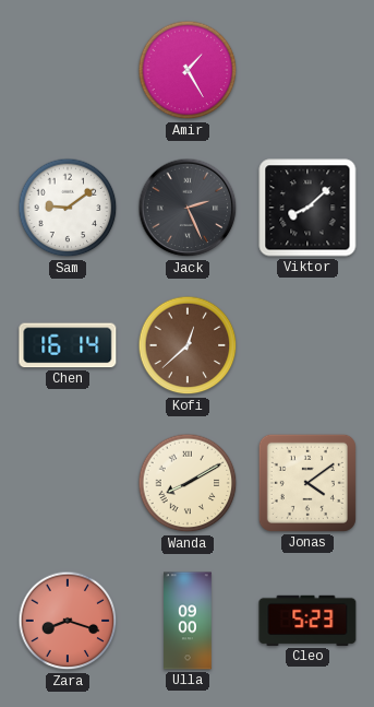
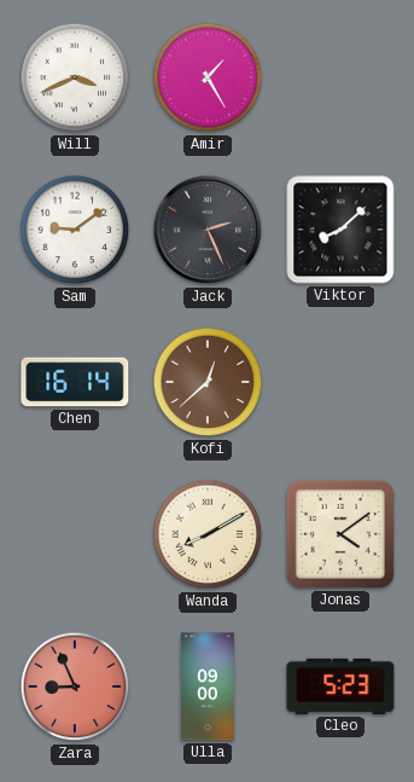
Will: none -> 3:41
Zara: 8:18 -> 8:56
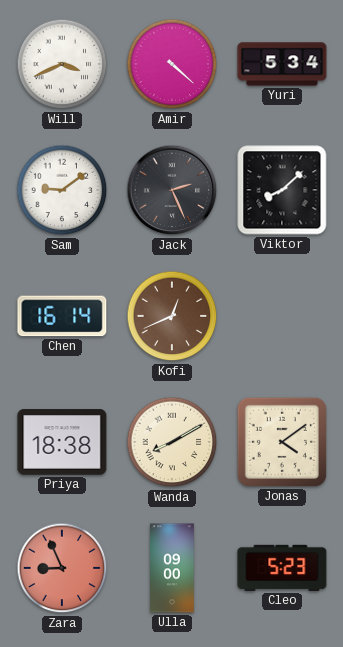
Amir: 1:25 -> 4:22
Yuri: none -> 5:34
Kofi: 12:38 -> 12:41
Priya: none -> 18:38
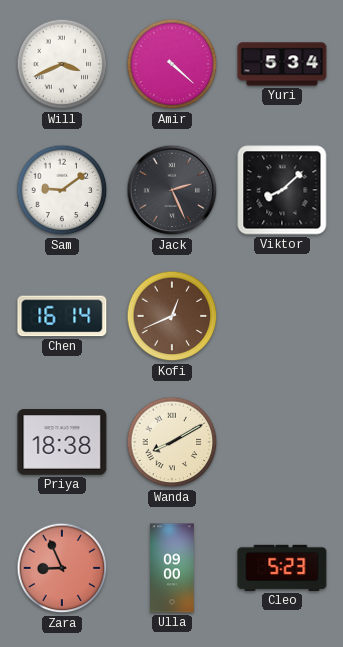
Jonas: 4:09 -> none
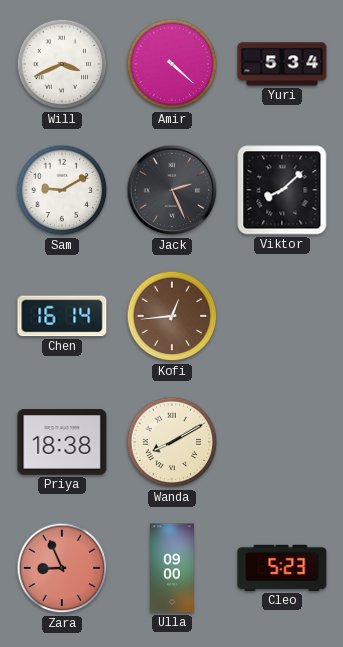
Sam: 9:09 -> 9:10
Kofi: 12:41 -> 12:44
